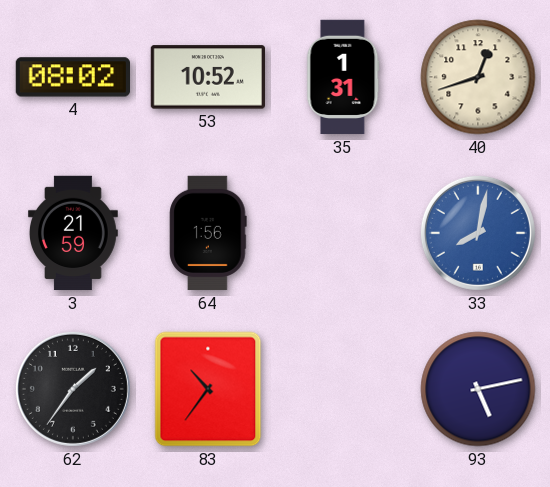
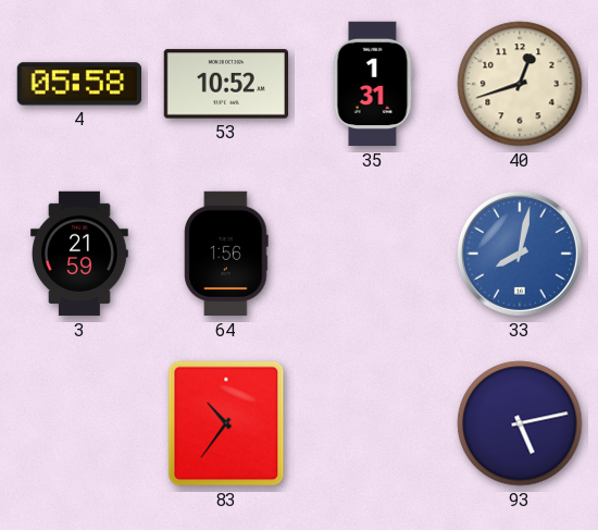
4: 08:02 -> 05:58
62: 1:36 -> none
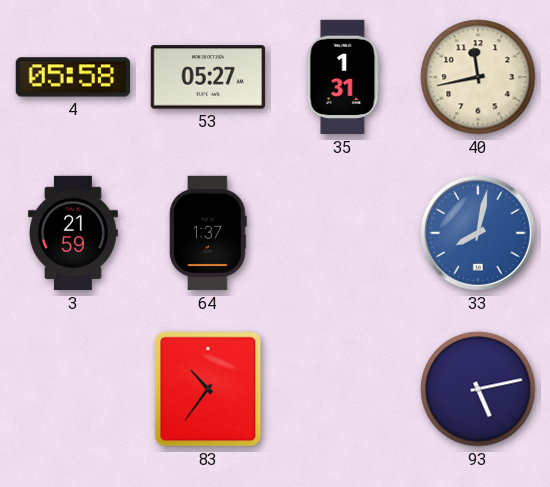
53: 10:52 -> 05:27
40: 12:42 -> 11:43
64: 1:56 -> 1:37
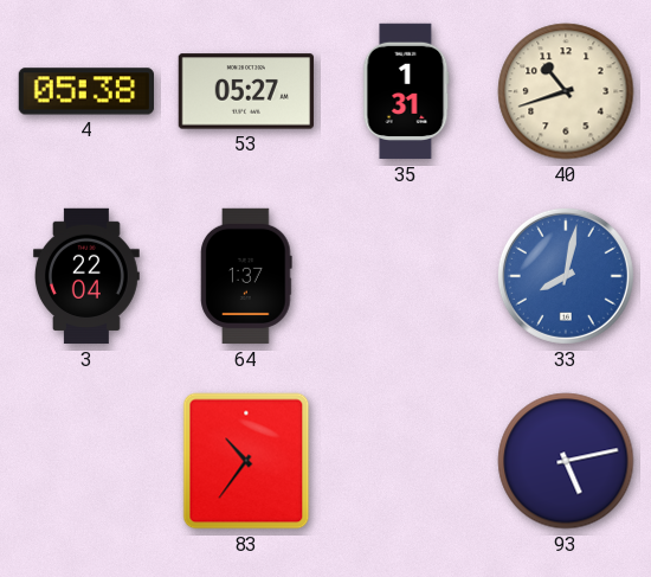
4: 05:58 -> 05:38
40: 11:43 -> 10:42
3: 21:59 -> 22:04
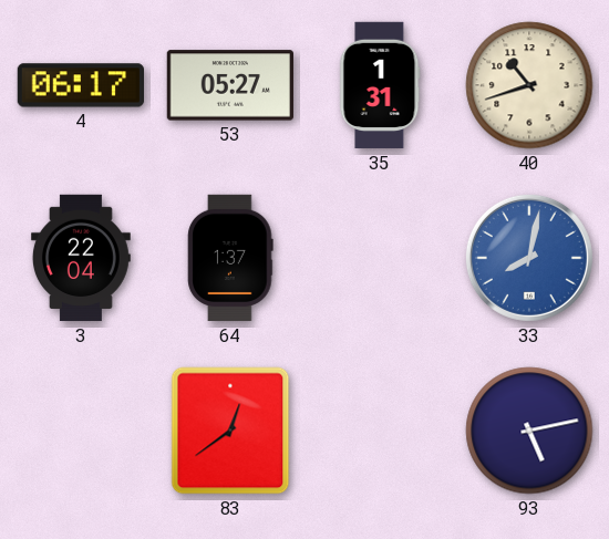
4: 05:38 -> 06:17
83: 10:36 -> 12:39
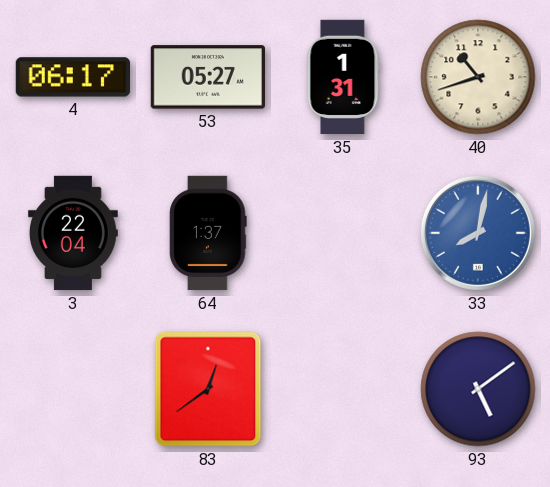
93: 5:13 -> 5:09
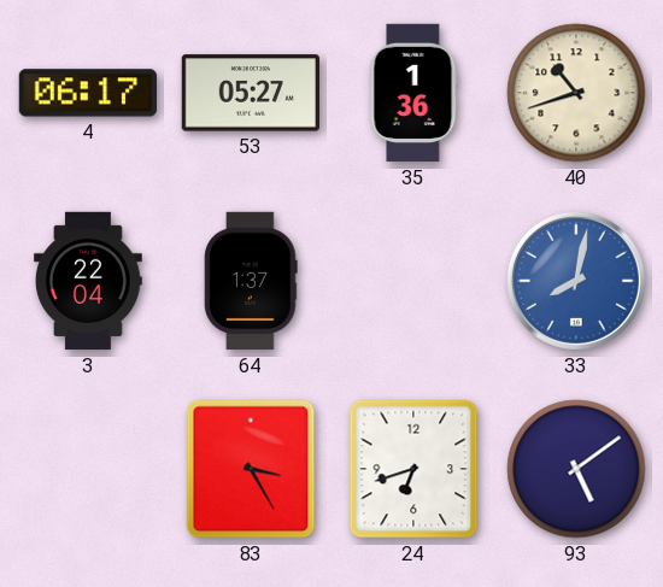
35: 1:31 -> 1:36
83: 12:39 -> 3:25
24: none -> 6:42
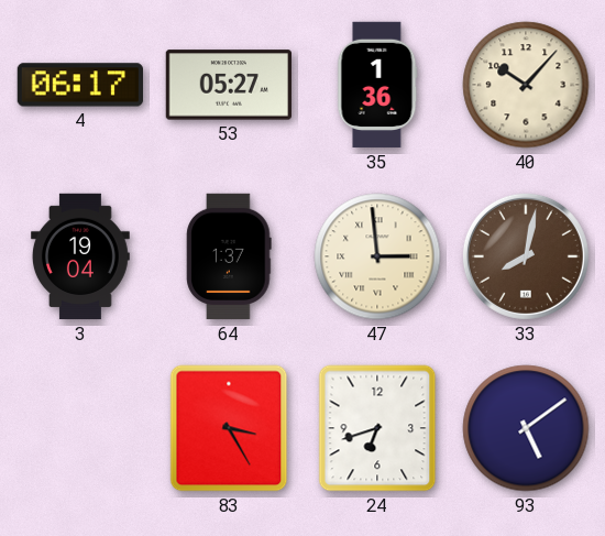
40: 10:42 -> 10:07
3: 22:04 -> 19:04
47: none -> 2:59
33 dial: blue -> brown
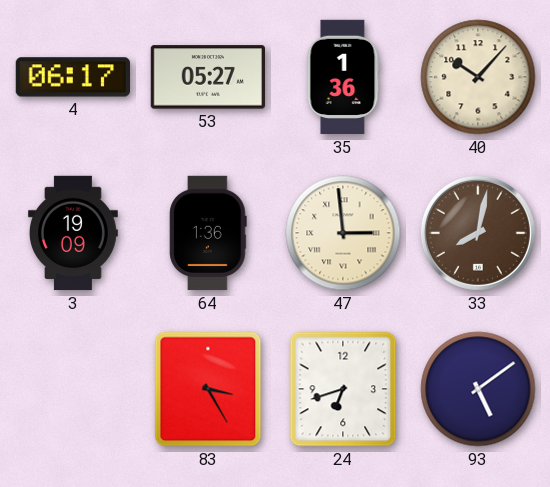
3: 19:04 -> 19:09
64: 1:37 -> 1:36
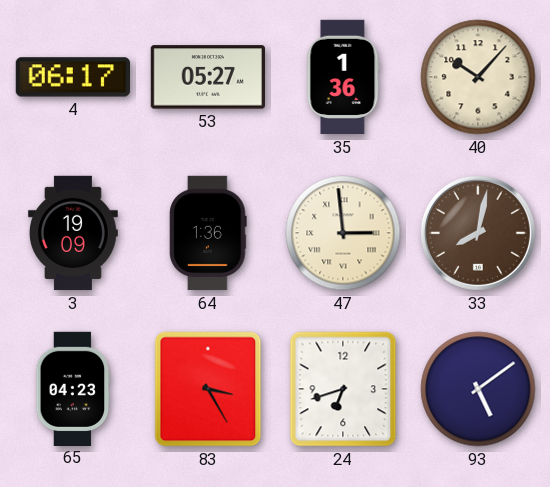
65: none -> 04:23
